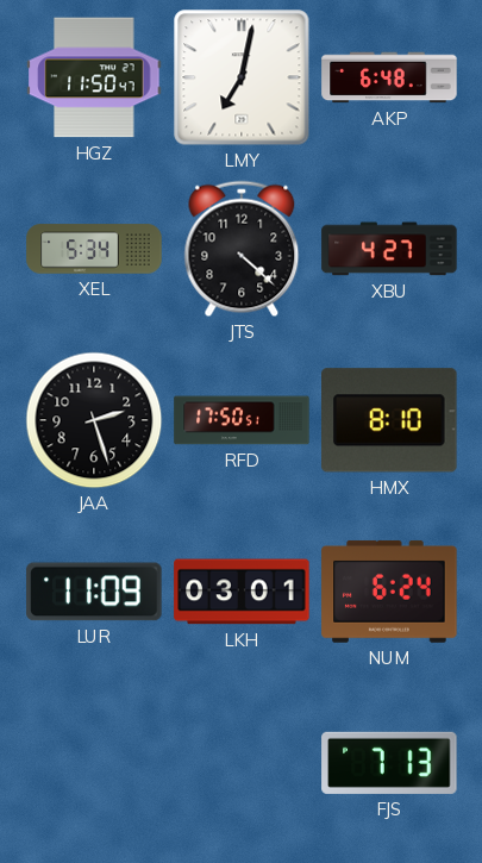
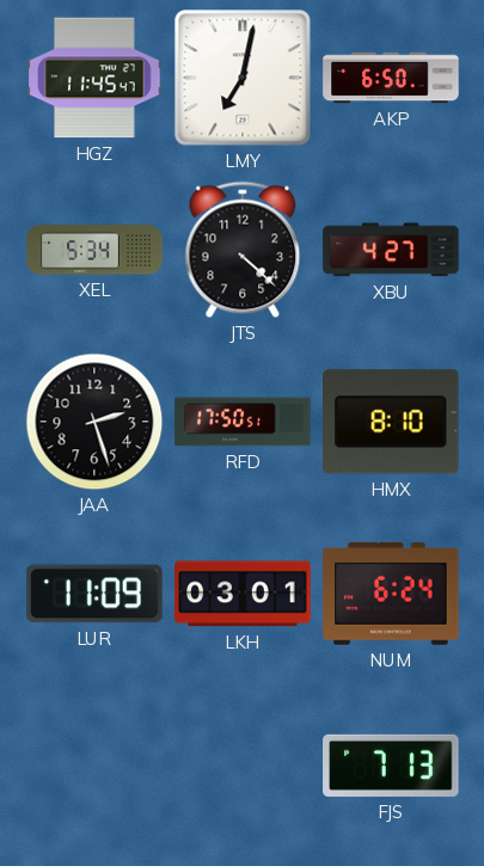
HGZ: 11:50 -> 11:45
AKP: 6:48 -> 6:50
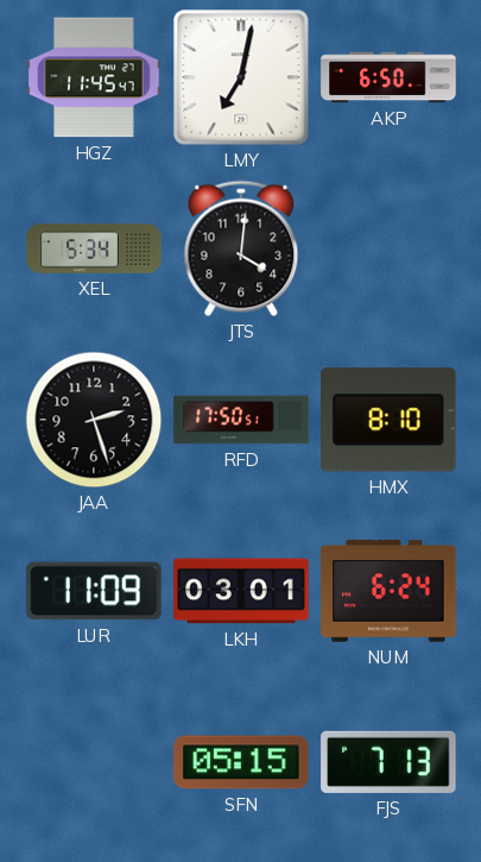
JTS: 4:22 -> 4:01
XBU: 4:27 -> none
SFN: none -> 05:15
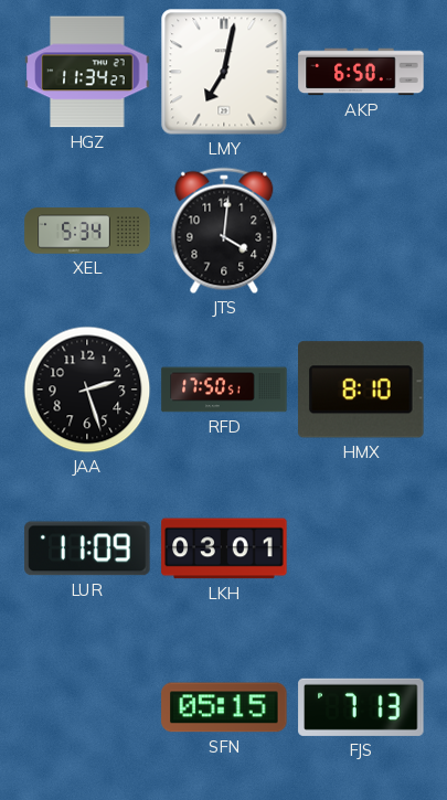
HGZ: 11:45 -> 11:34
NUM: 6:24 -> none
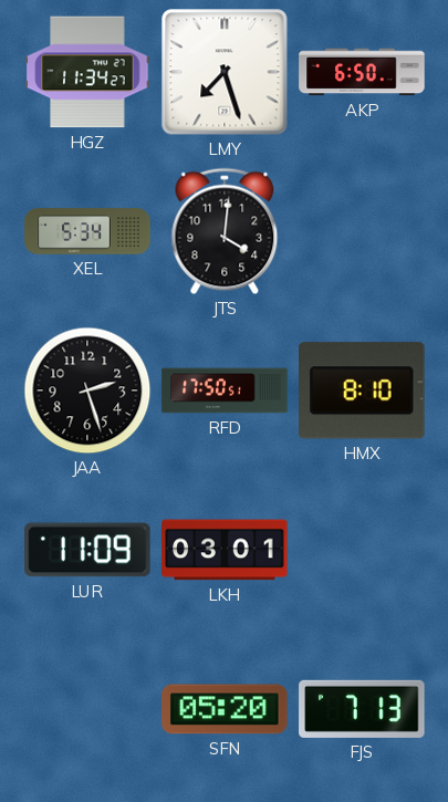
LMY: 7:02 -> 7:27
SFN: 05:15 -> 05:20
